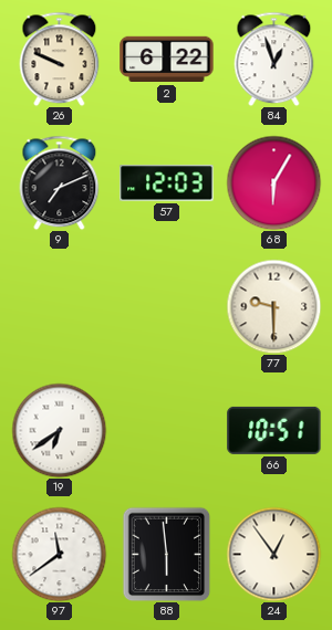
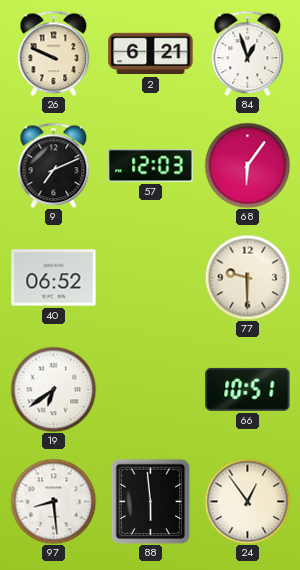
2: 6:22 -> 6:21
68: 6:05 -> 6:06
40: none -> 06:52
97: 11:39 -> 8:29
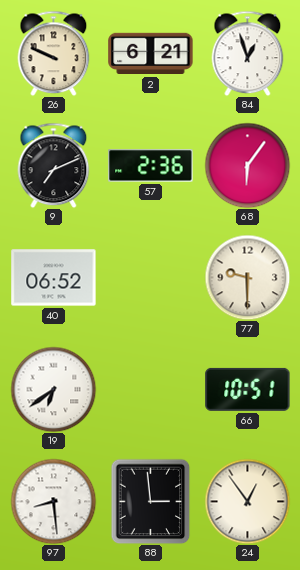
57: 12:03 -> 2:36
88: 5:59 -> 2:59
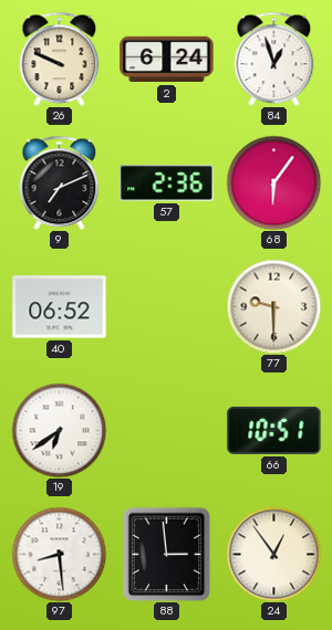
2: 6:21 -> 6:24
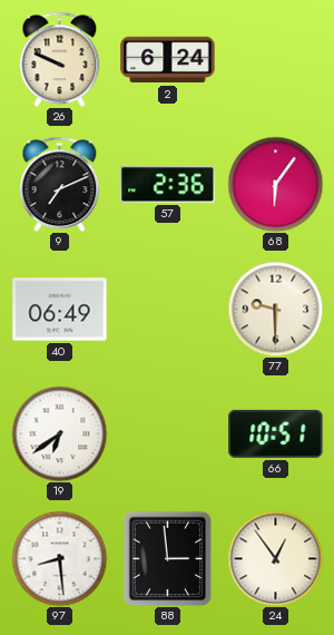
84: 12:57 -> none
40: 06:52 -> 06:49
